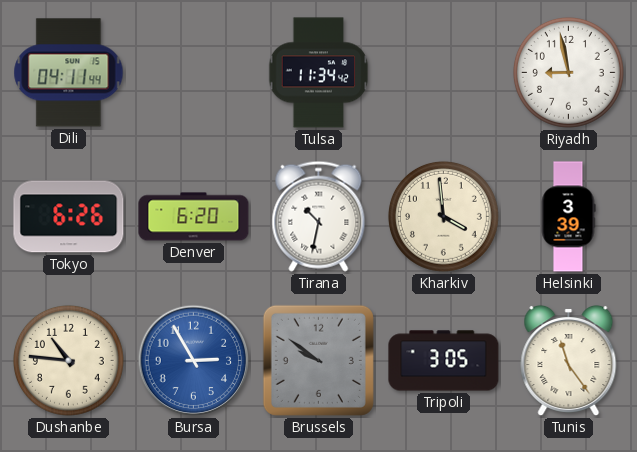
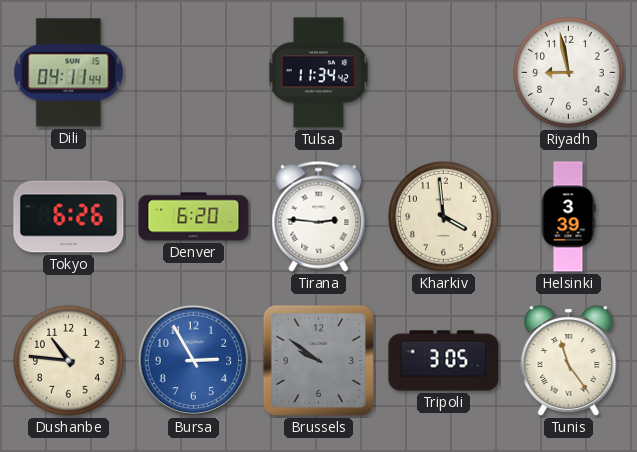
Tirana: 10:32 -> 2:46
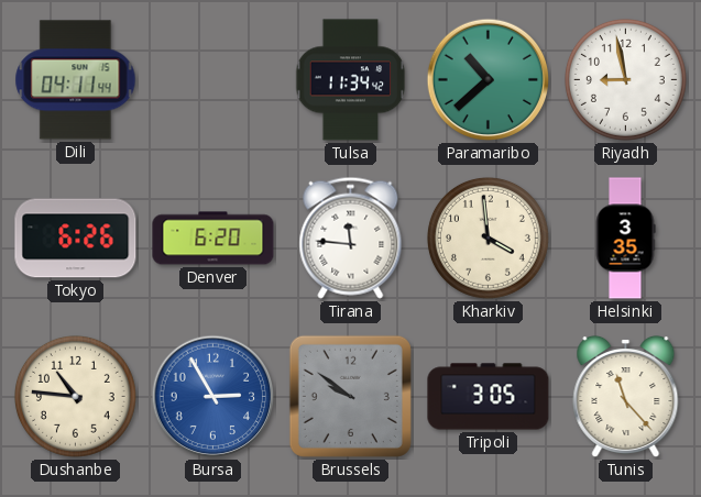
Paramaribo: none -> 10:38
Tirana: 2:46 -> 11:46
Helsinki: 3:39 -> 3:35
Tunis: 11:24 -> 11:23
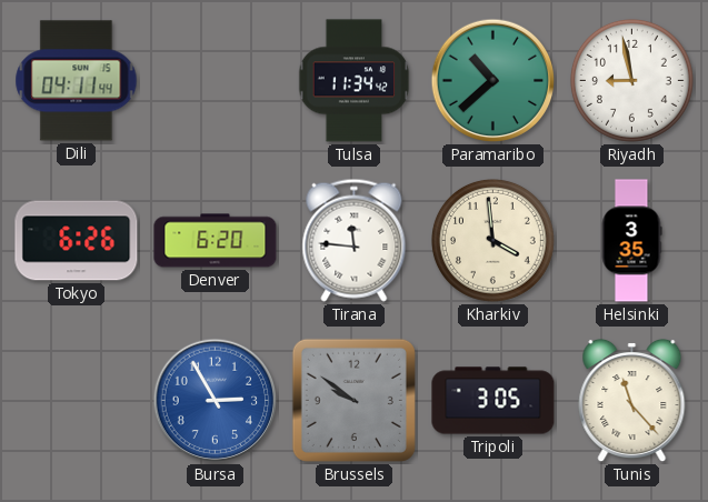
Dushanbe: 10:46 -> none
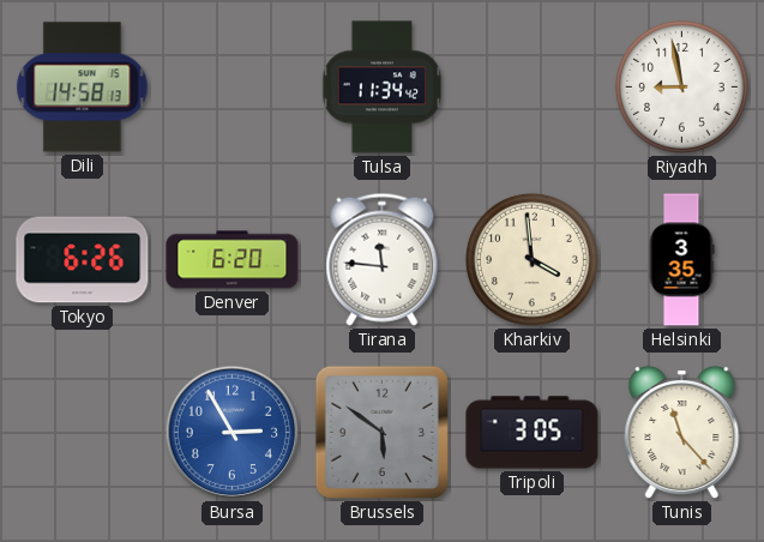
Dili: 04:11 -> 14:58
Paramaribo: 10:38 -> none
Brussels: 9:51 -> 5:51
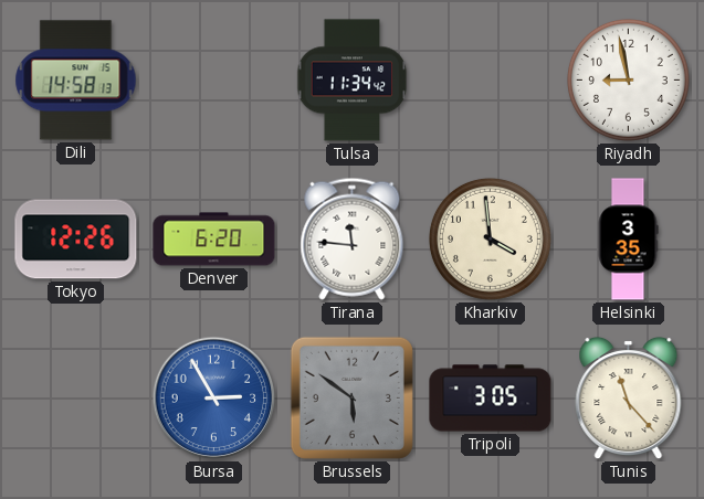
Tokyo: 6:26 -> 12:26
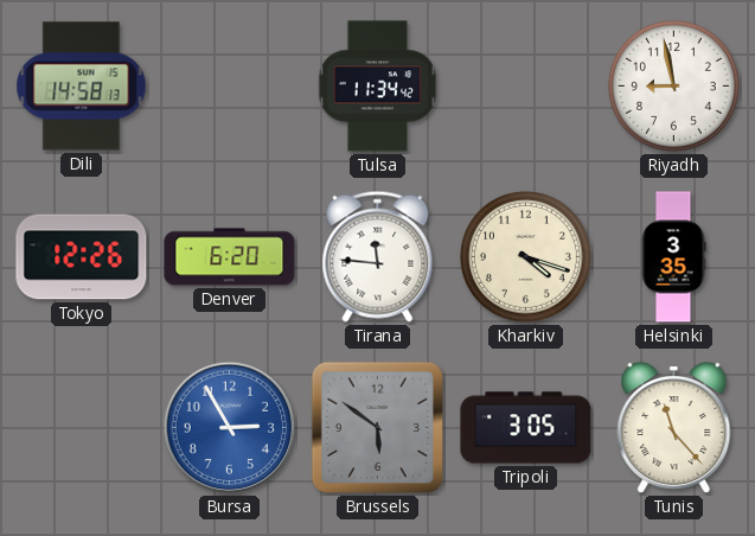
Kharkiv: 3:59 -> 4:18
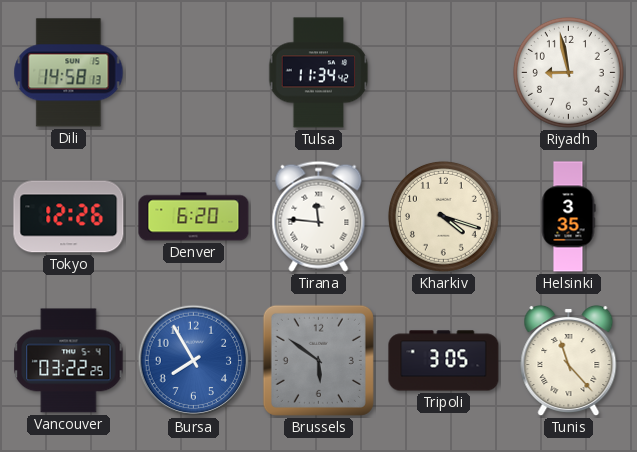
Vancouver: none -> 03:22
Bursa: 2:55 -> 7:55
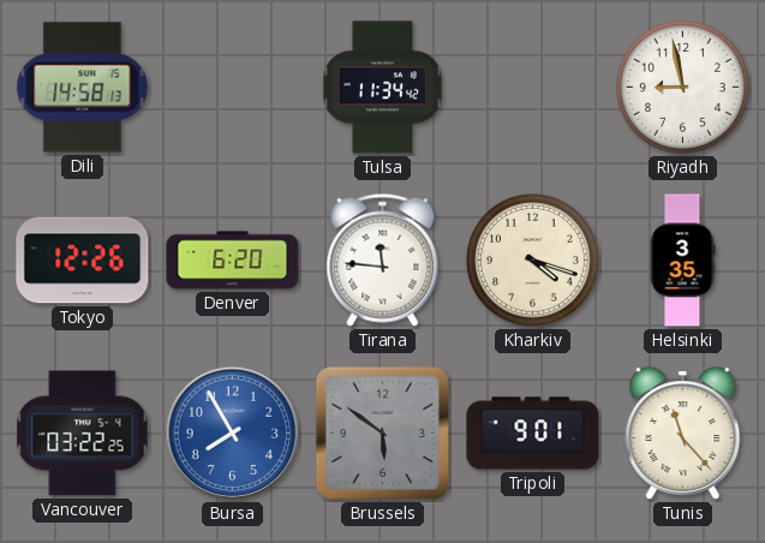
Tripoli: 3:05 -> 9:01
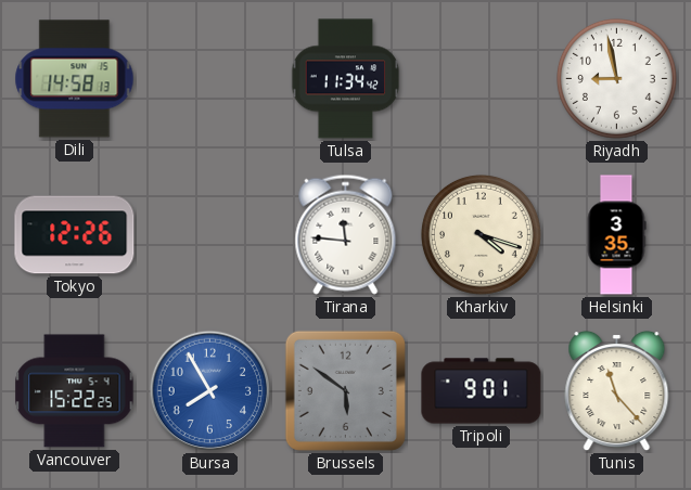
Denver: 6:20 -> none
Vancouver: 03:22 -> 15:22
